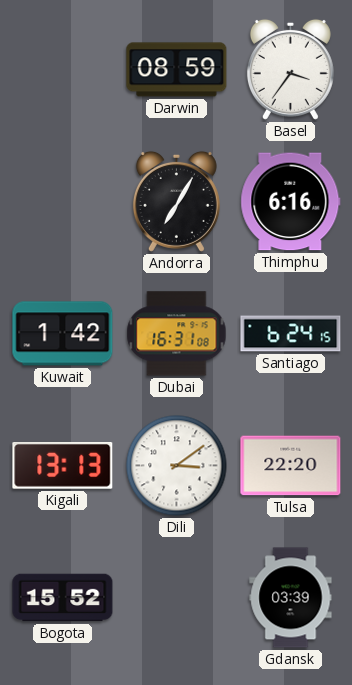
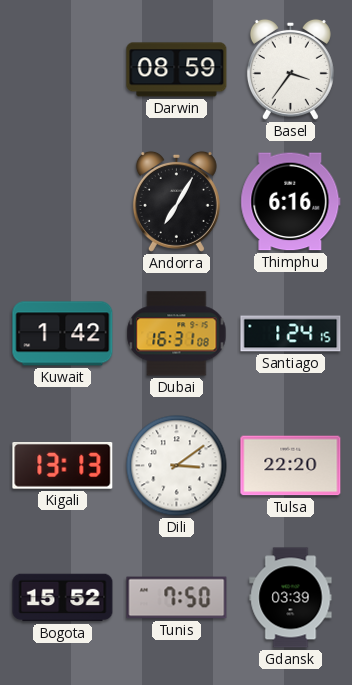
Santiago: 6:24 -> 1:24
Tunis: none -> 7:50
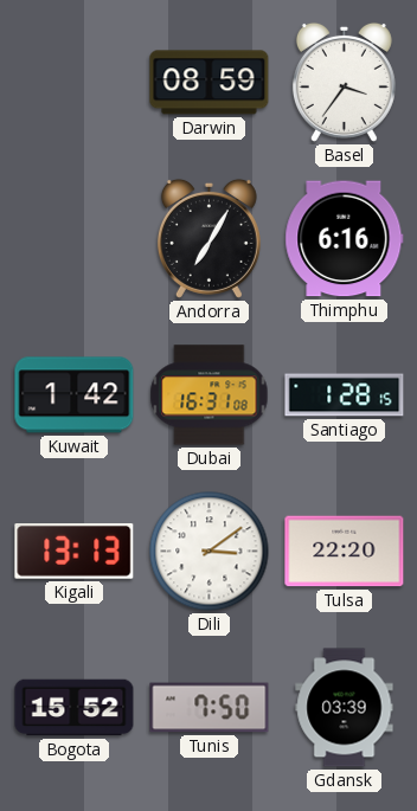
Santiago: 1:24 -> 1:28
